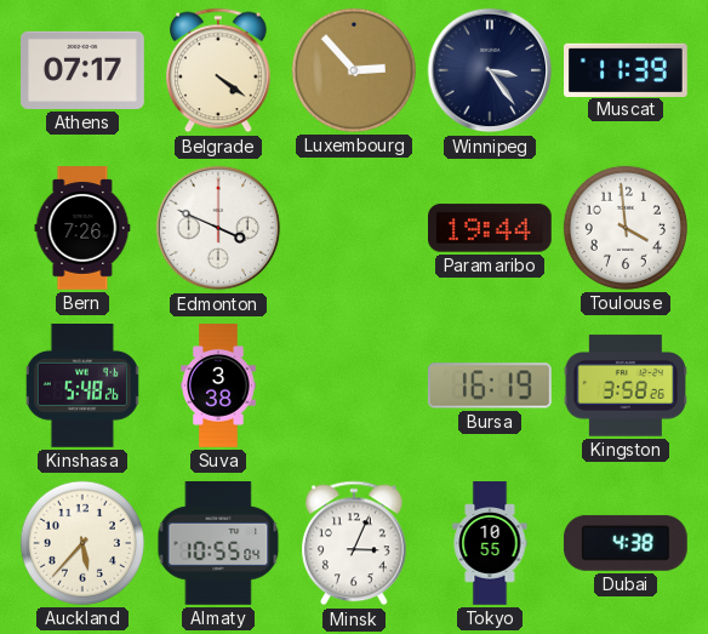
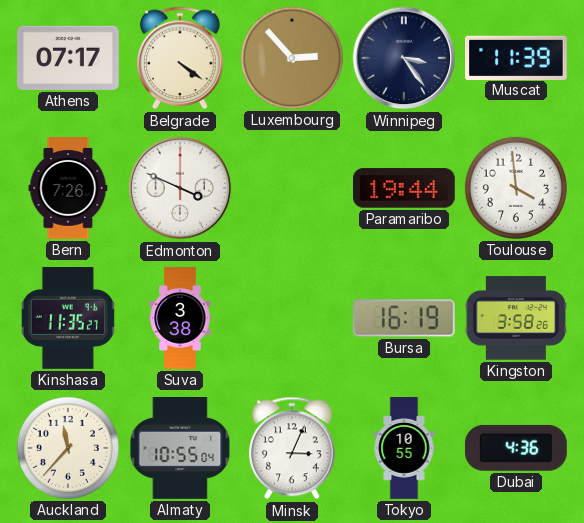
Kinshasa: 5:48 -> 11:35
Auckland: 5:37 -> 11:37
Dubai: 4:38 -> 4:36
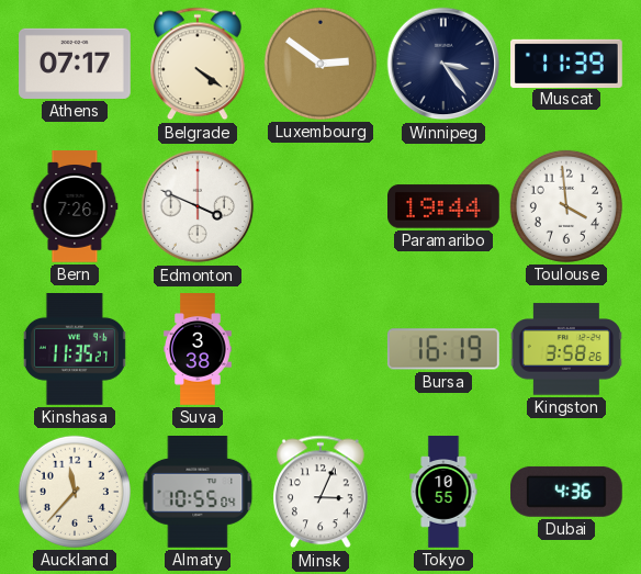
Luxembourg: 2:53 -> 2:51
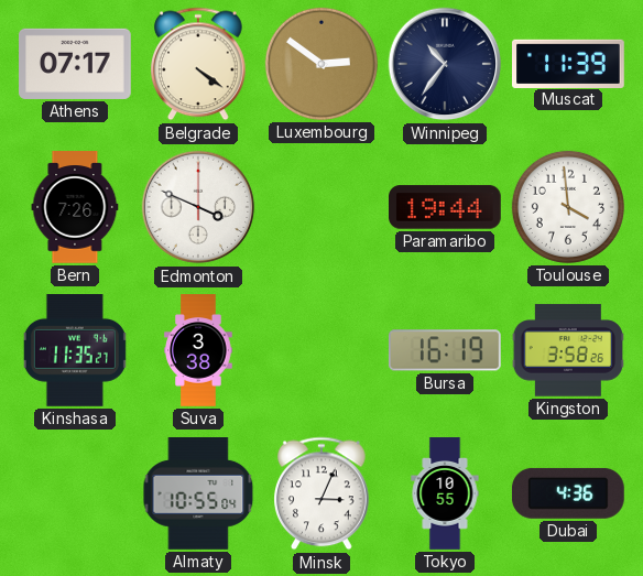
Winnipeg: 3:24 -> 10:36
Auckland: 11:37 -> none
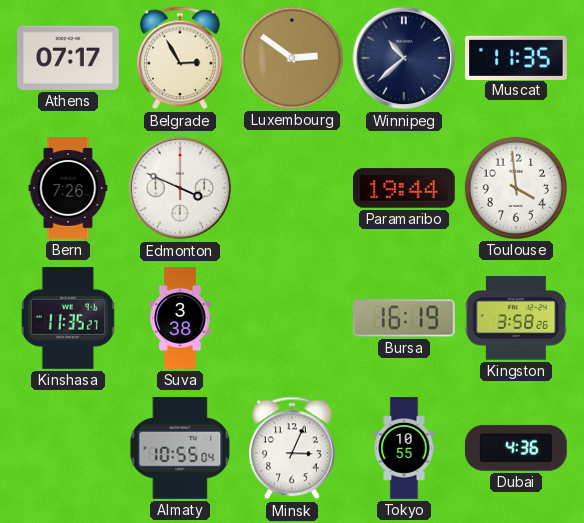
Belgrade: 4:21 -> 2:55
Winnipeg: 10:36 -> 10:38
Muscat: 11:39 -> 11:35
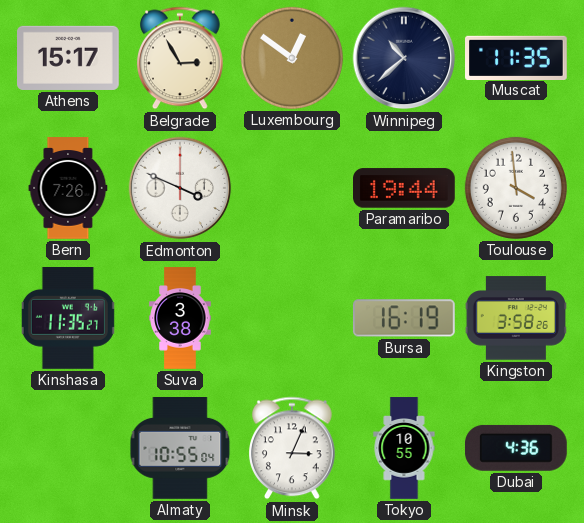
Athens: 07:17 -> 15:17
Luxembourg: 2:51 -> 12:51
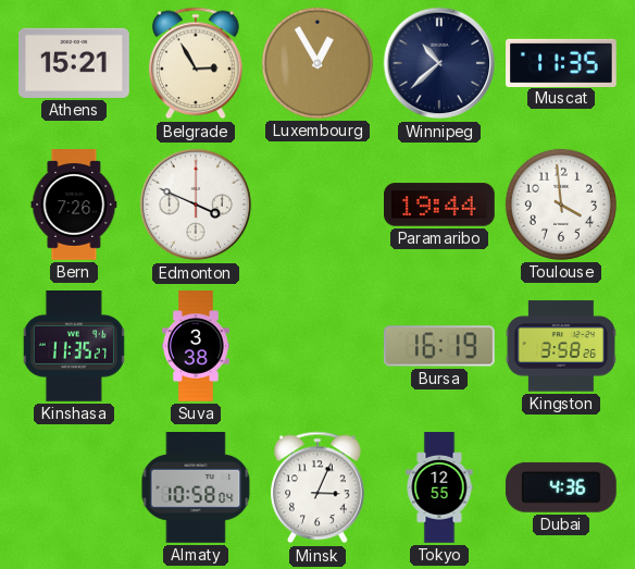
Athens: 15:17 -> 15:21
Luxembourg: 12:51 -> 12:55
Almaty: 10:55 -> 10:58
Tokyo: 10:55 -> 12:55
